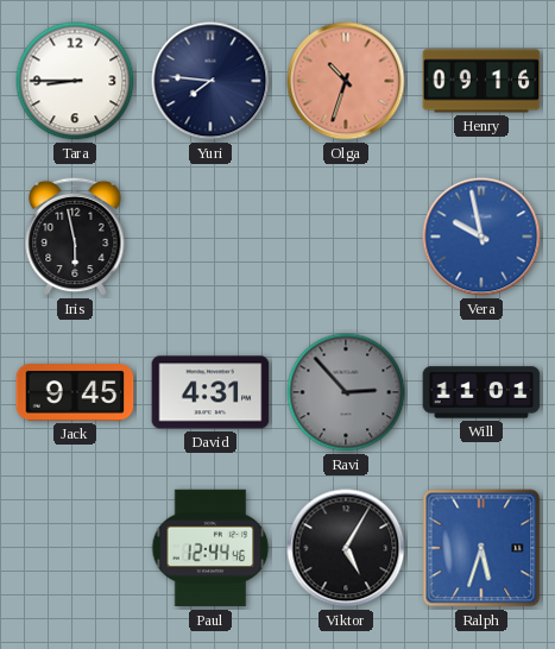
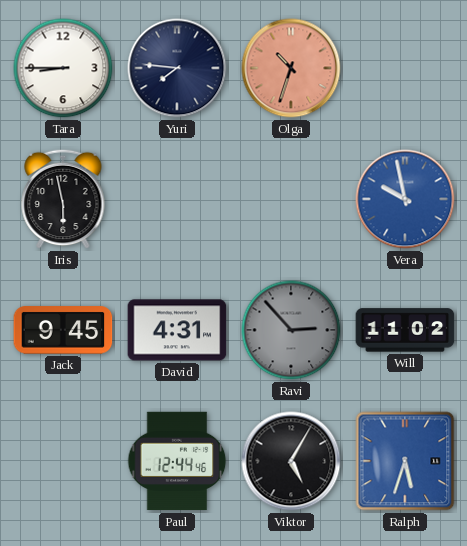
Henry: 09:16 -> none
Will: 11:01 -> 11:02
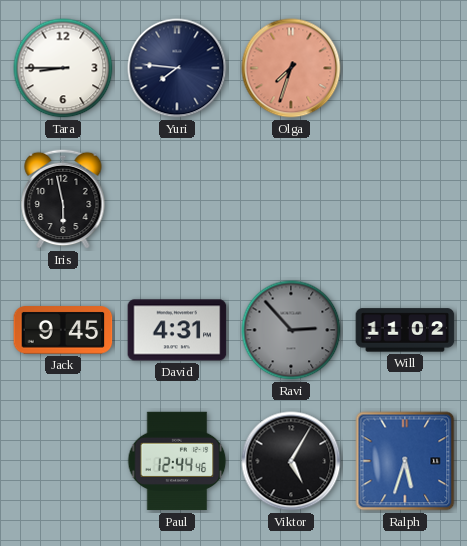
Olga: 10:33 -> 7:33
Vera: 9:58 -> none
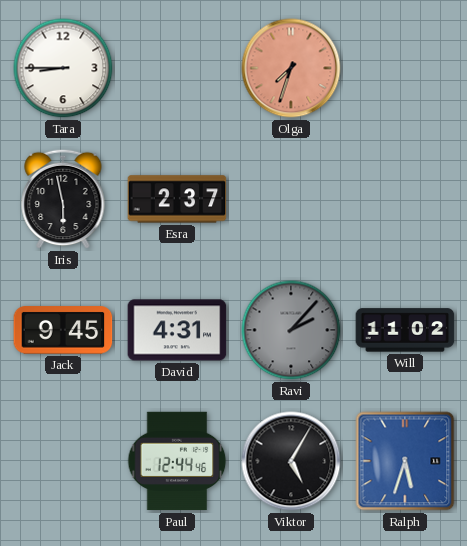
Yuri: 7:46 -> none
Esra: none -> 2:37
Ravi: 2:53 -> 2:07
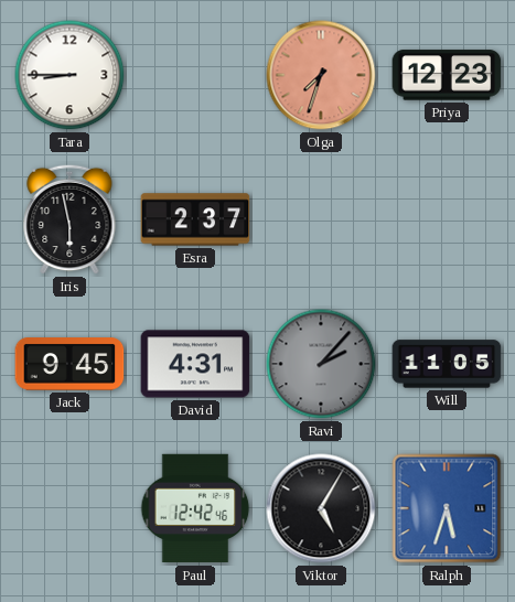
Priya: none -> 12:23
Will: 11:02 -> 11:05
Paul: 12:44 -> 12:42
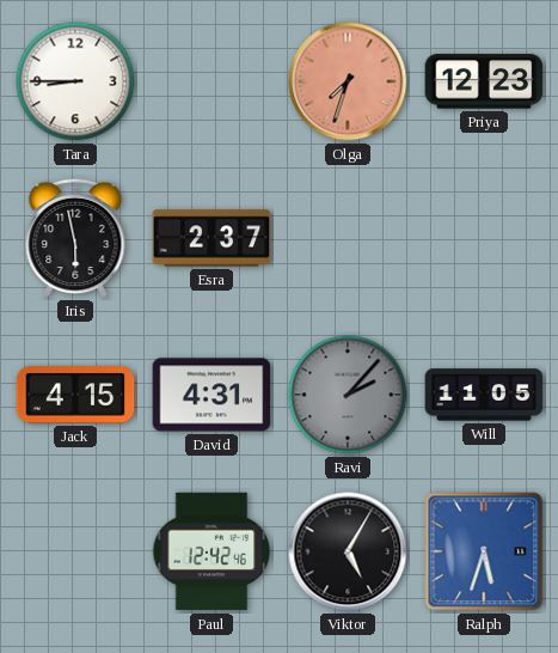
Jack: 9:45 -> 4:15
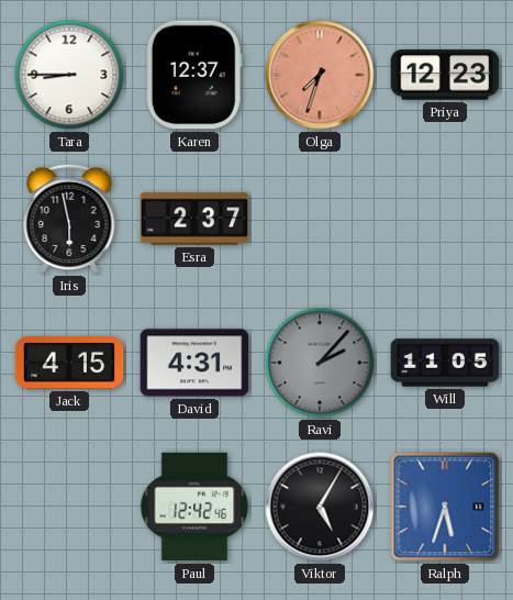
Karen: none -> 12:37
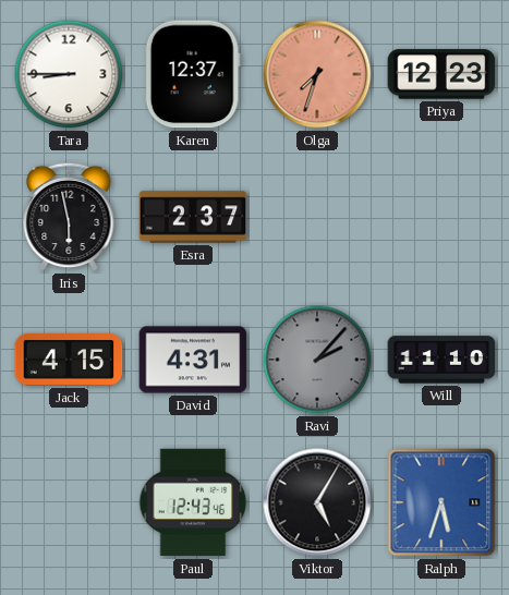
Will: 11:05 -> 11:10
Paul: 12:42 -> 12:43
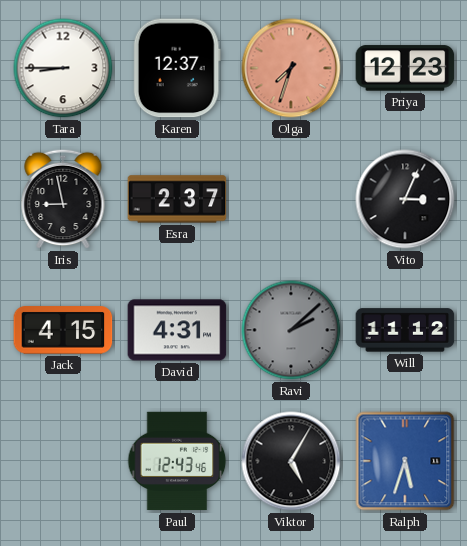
Iris: 5:58 -> 8:58
Vito: none -> 3:04
Ravi: 2:07 -> 2:08
Will: 11:10 -> 11:12
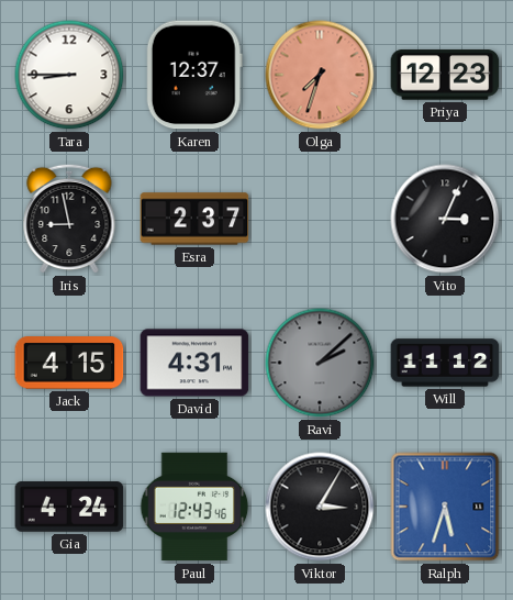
Gia: none -> 4:24
Viktor: 5:05 -> 3:05
